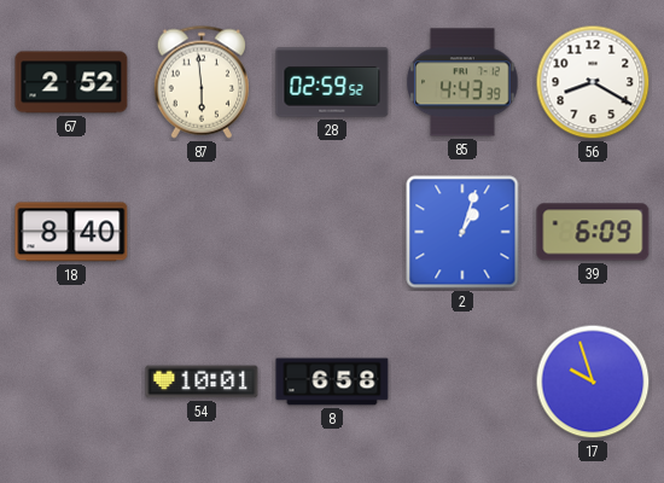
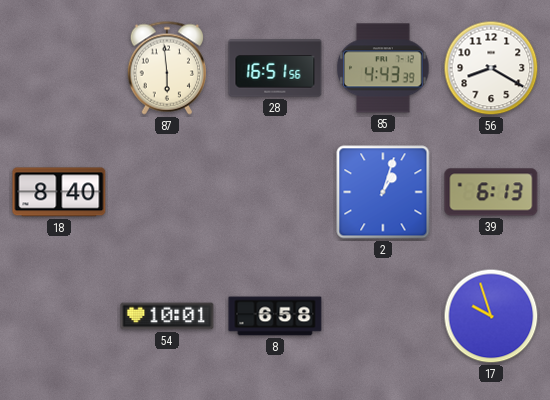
67: 2:52 -> none
28: 02:59 -> 16:51
39: 6:09 -> 6:13
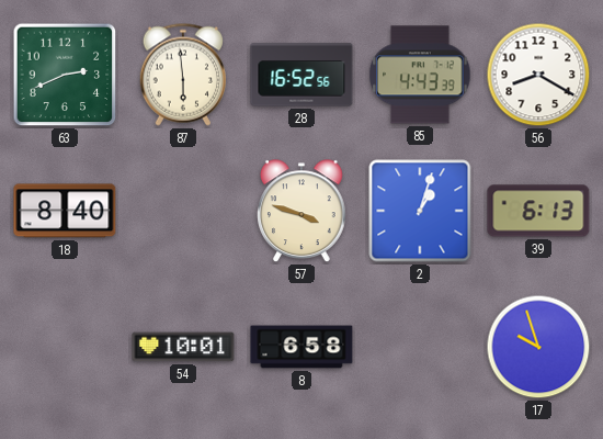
63: none -> 2:41
28: 16:51 -> 16:52
57: none -> 3:48
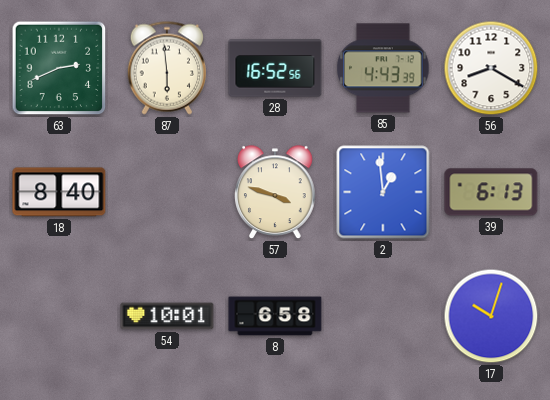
2: 1:03 -> 12:59
17: 9:57 -> 10:03
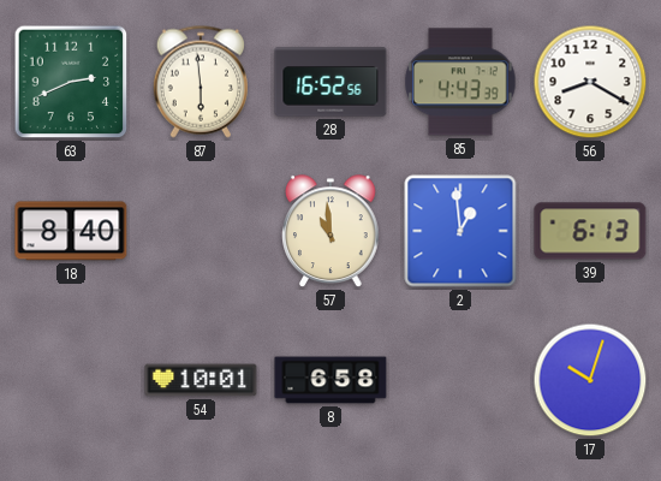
57: 3:48 -> 10:59
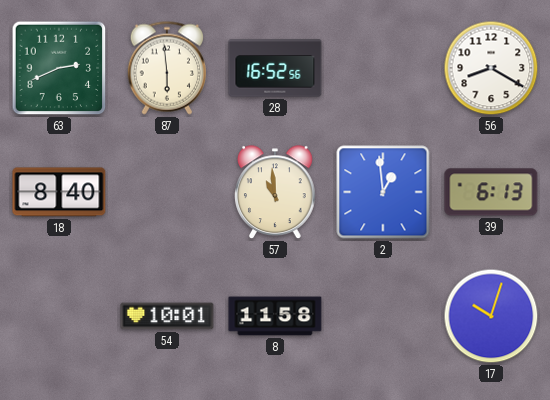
85: 4:43 -> none
8: 6:58 -> 11:58
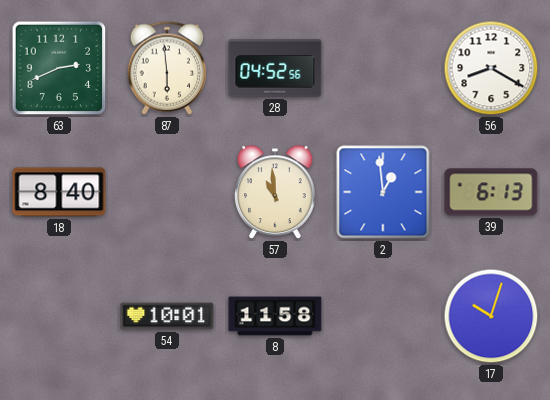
28: 16:52 -> 04:52
